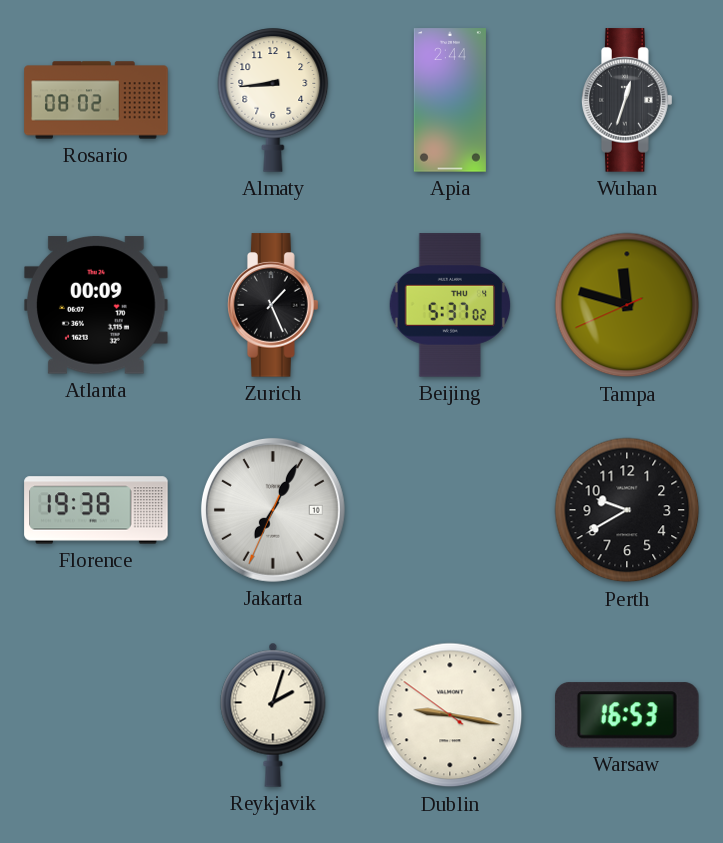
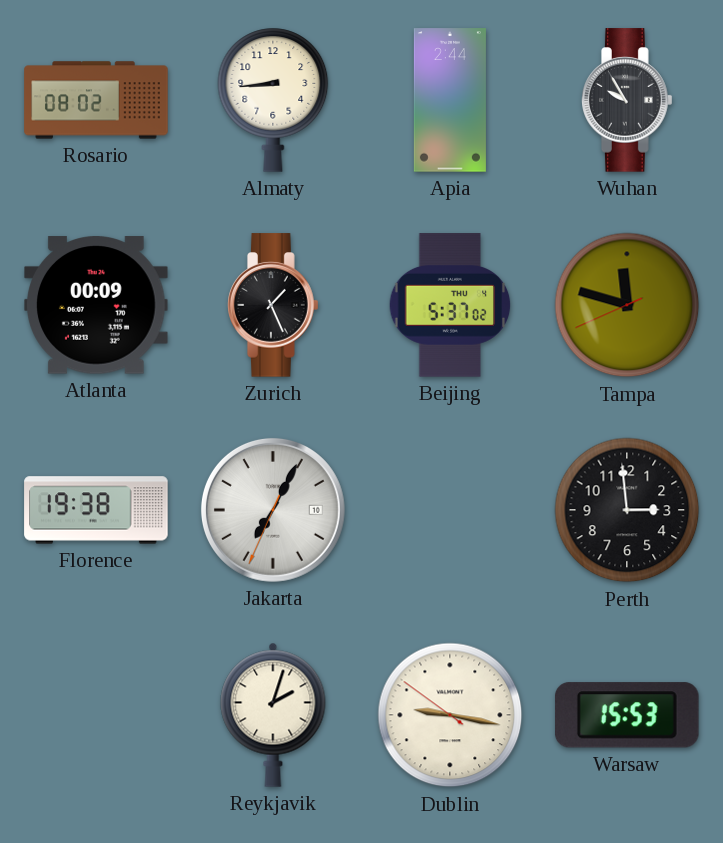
Wuhan: 12:33 -> 9:55
Perth: 9:40 -> 2:59
Warsaw: 16:53 -> 15:53
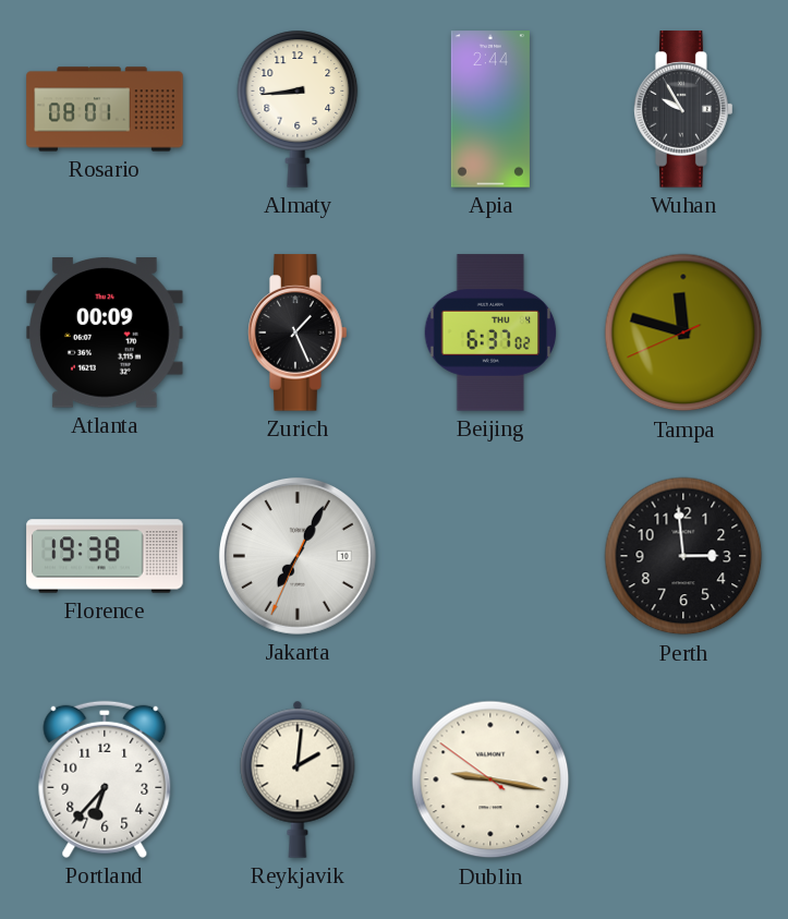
Rosario: 08:02 -> 08:01
Beijing: 5:37 -> 6:37
Portland: none -> 6:37
Reykjavik: 2:03 -> 2:01
Warsaw: 15:53 -> none
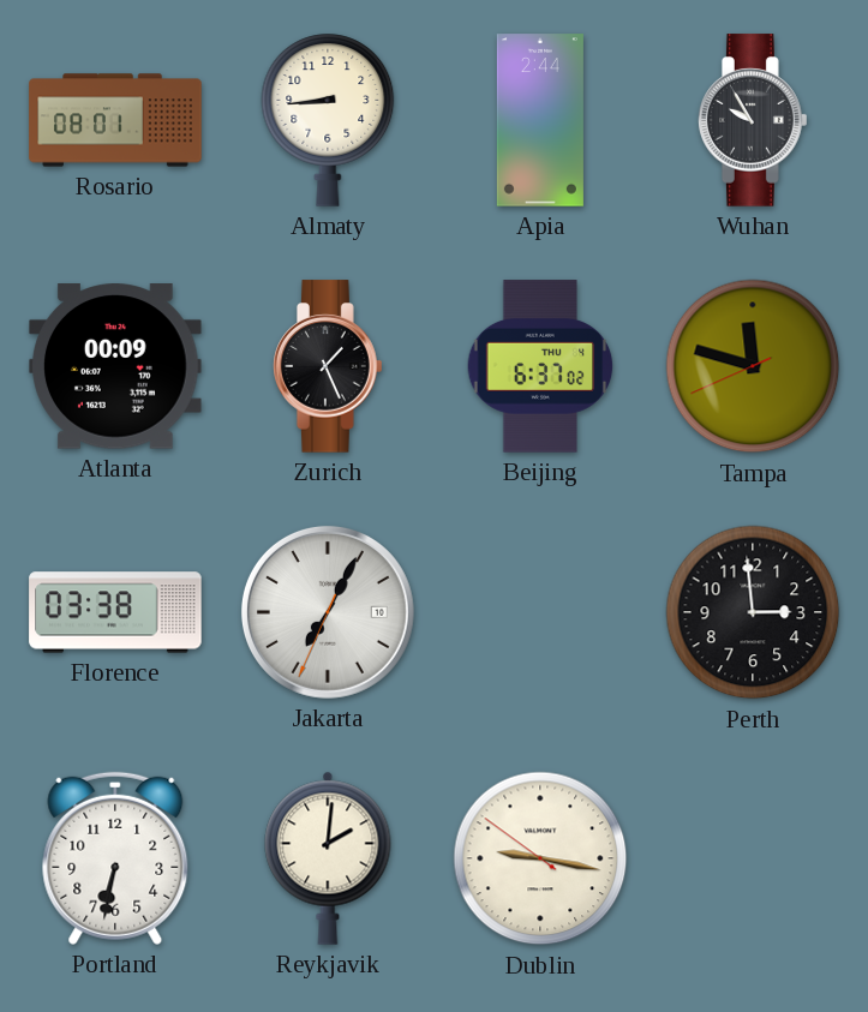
Florence: 19:38 -> 03:38
Portland: 6:37 -> 6:32
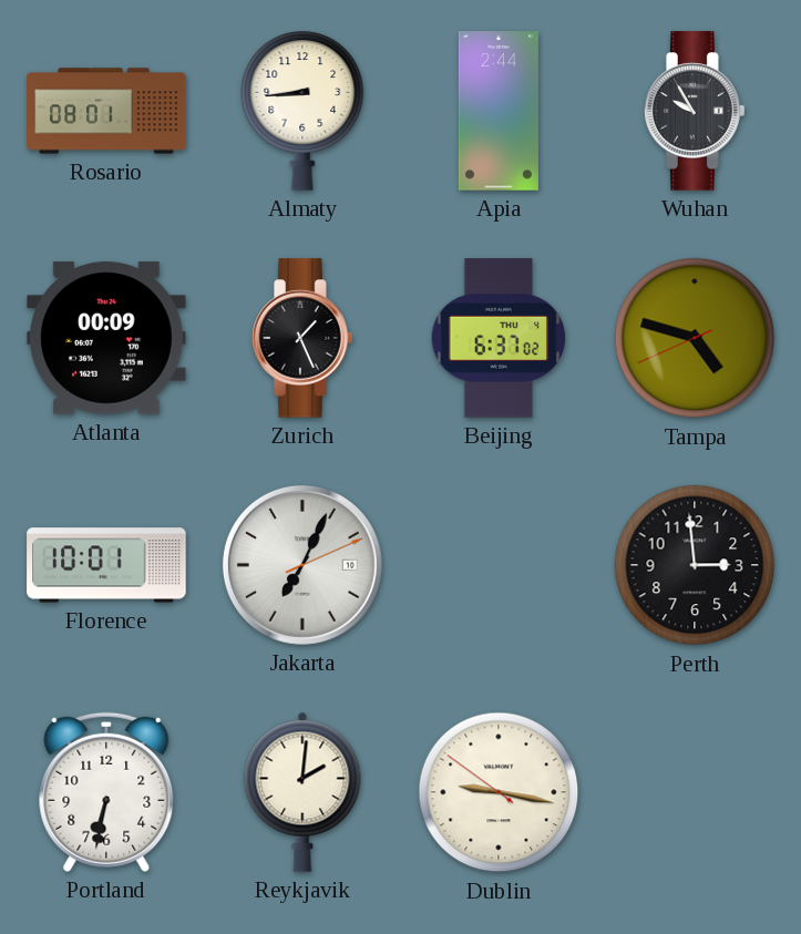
Tampa: 11:47 -> 4:47
Florence: 03:38 -> 10:01
Jakarta: 7:04:34 -> 7:04:11
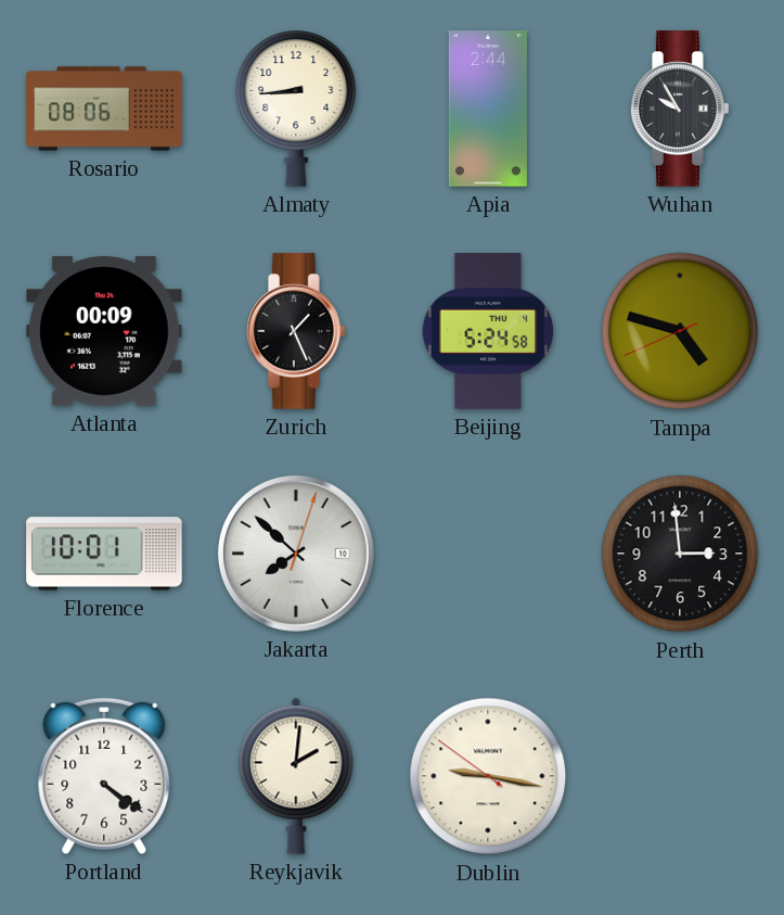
Rosario: 08:01 -> 08:06
Beijing: 6:37 -> 5:24
Jakarta: 7:04 -> 7:52
Portland: 6:32 -> 4:21
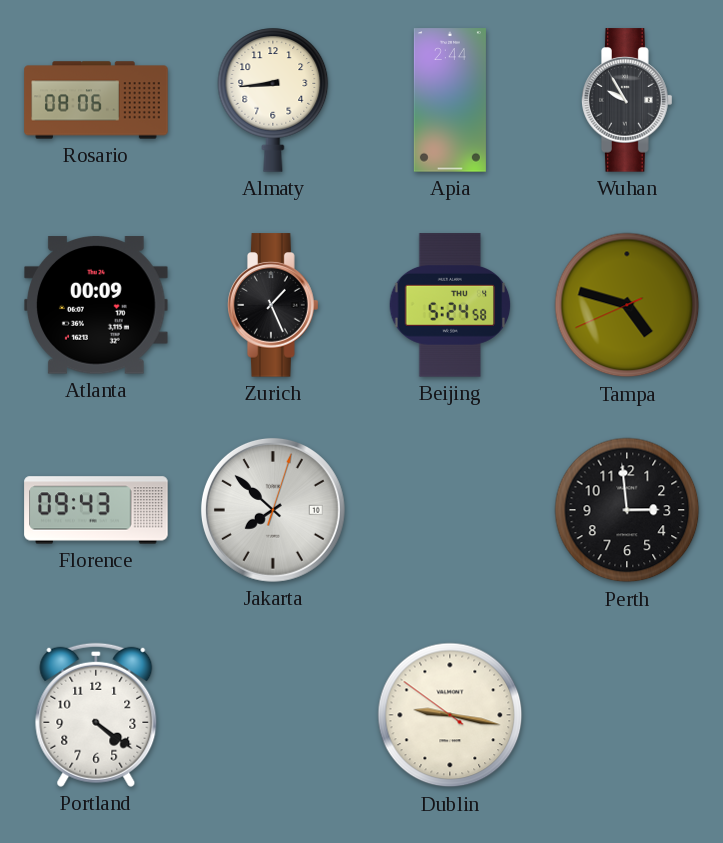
Florence: 10:01 -> 09:43
Reykjavik: 2:01 -> none
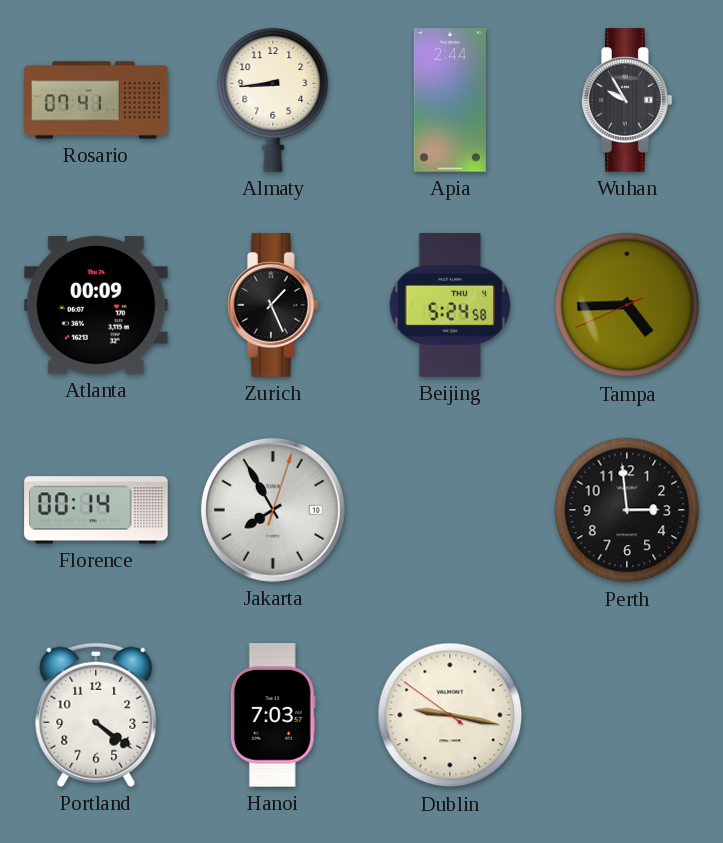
Rosario: 08:06 -> 07:41
Tampa: 4:47 -> 4:44
Florence: 09:43 -> 00:14
Jakarta: 7:52 -> 7:55
Hanoi: none -> 7:03
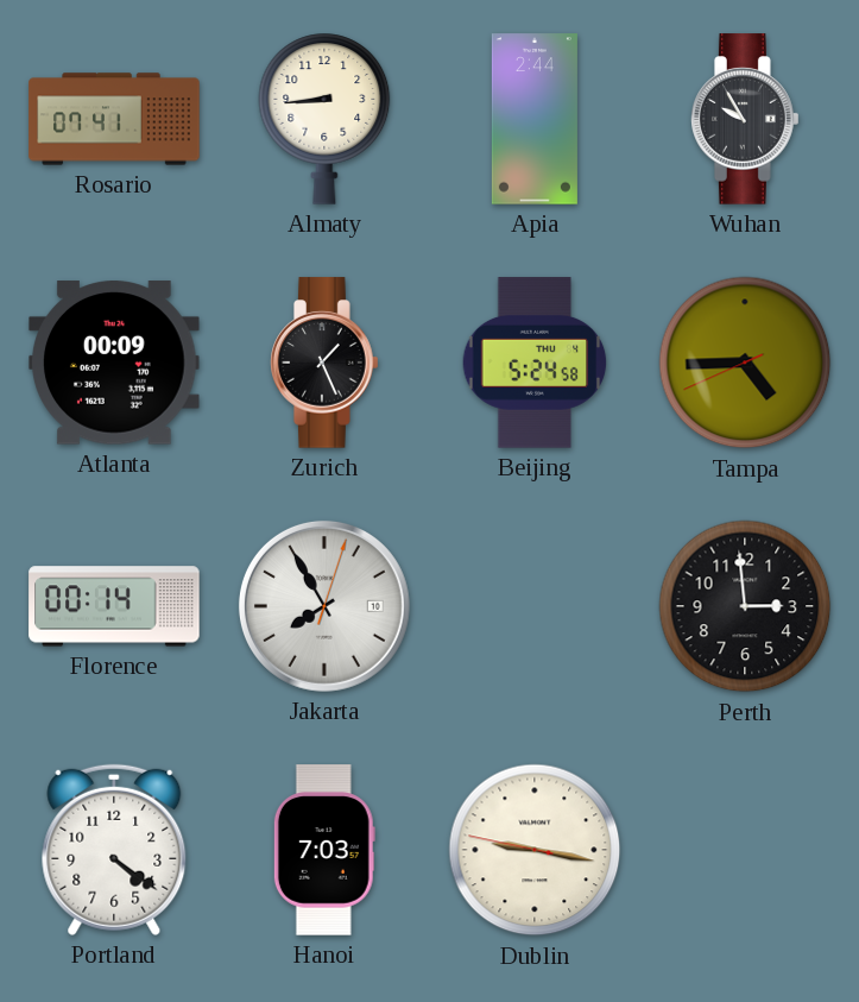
Dublin: 9:16:51 -> 9:16:47
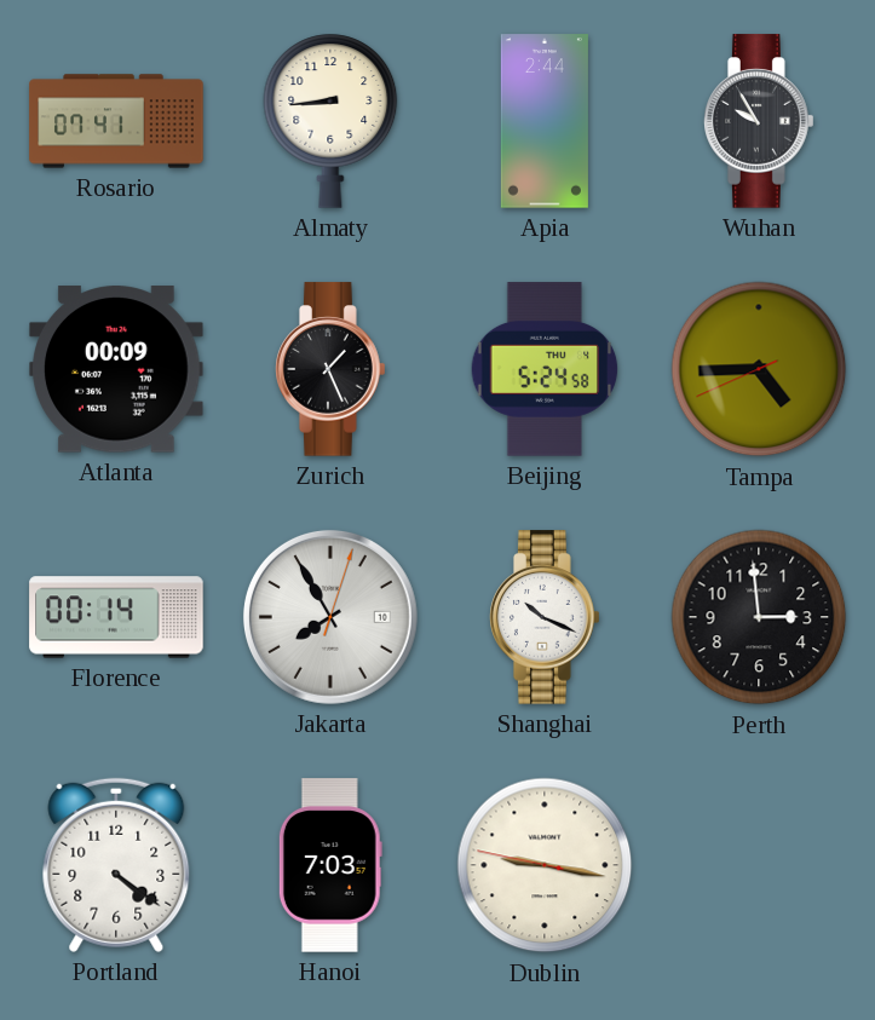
Shanghai: none -> 10:19
